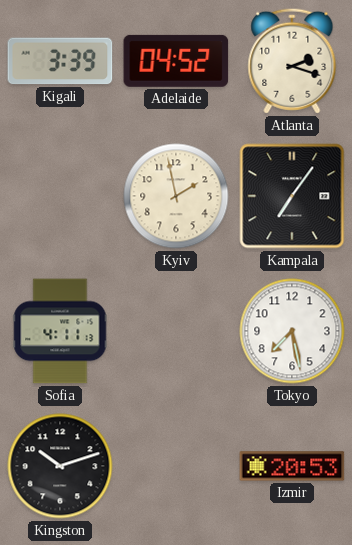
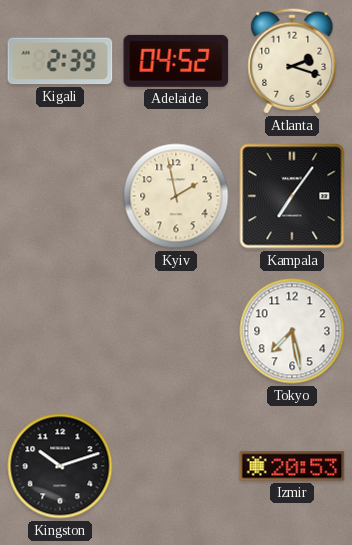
Kigali: 3:39 -> 2:39
Sofia: 4:11 -> none
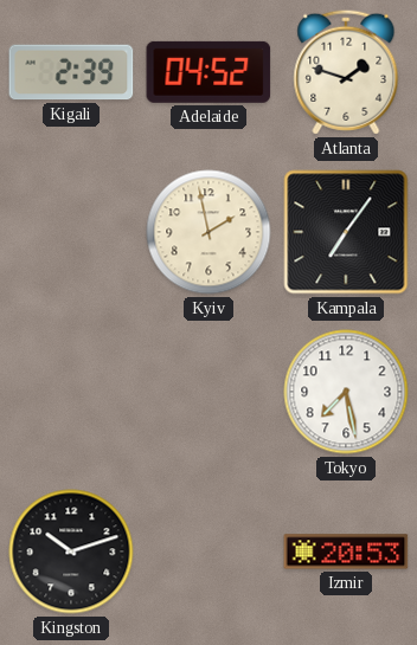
Atlanta: 2:18 -> 1:48
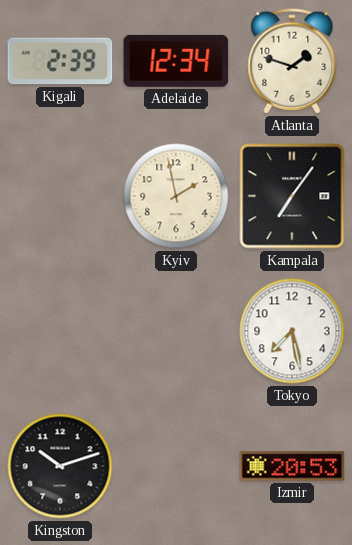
Adelaide: 04:52 -> 12:34
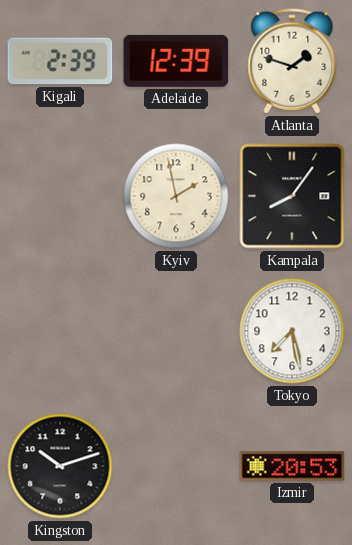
Adelaide: 12:34 -> 12:39
Kampala: 7:06 -> 8:06
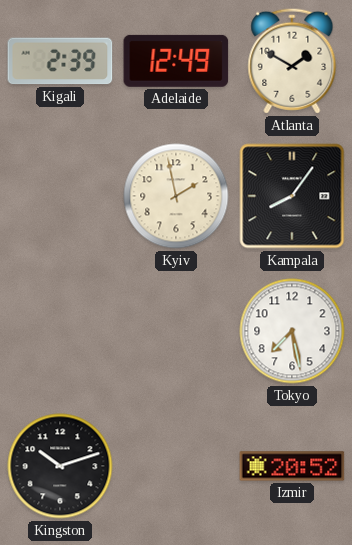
Adelaide: 12:39 -> 12:49
Atlanta: 1:48 -> 1:50
Izmir: 20:53 -> 20:52
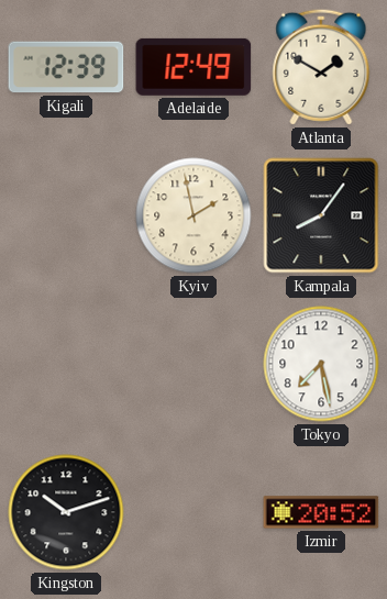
Kigali: 2:39 -> 12:39
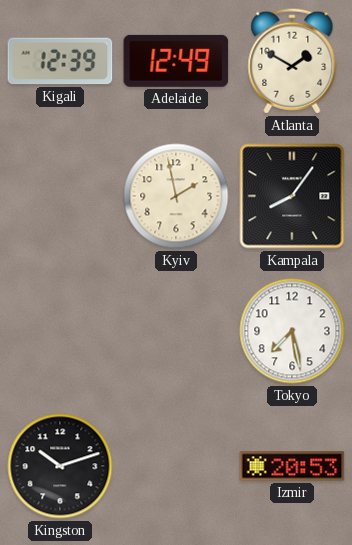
Izmir: 20:52 -> 20:53
